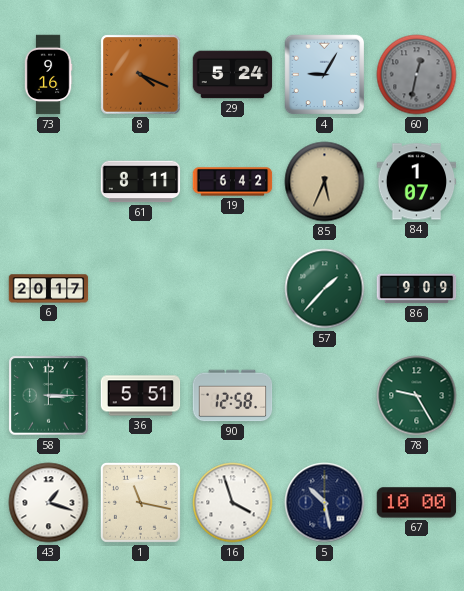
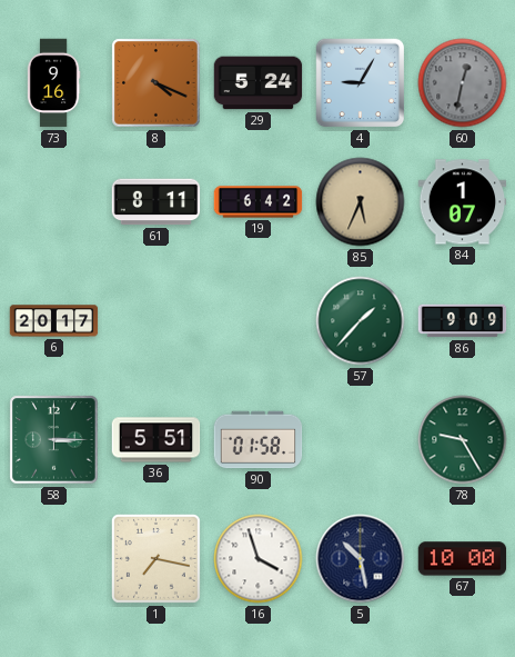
90: 12:58 -> 01:58
43: 1:18 -> none
1: 11:17 -> 7:17
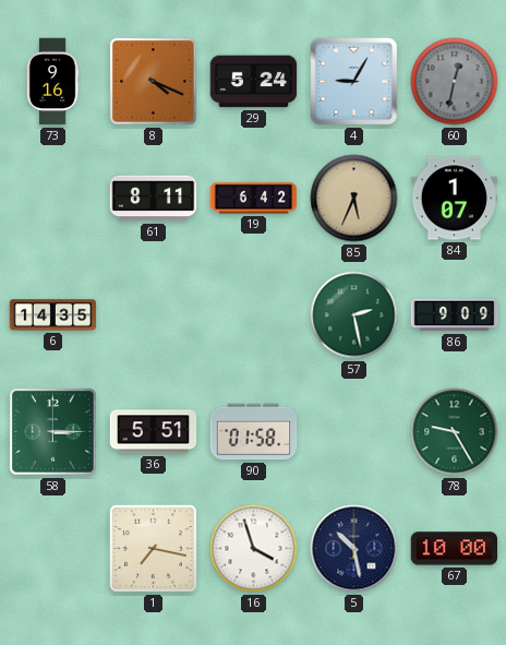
6: 20:17 -> 14:35
57: 1:37 -> 2:28
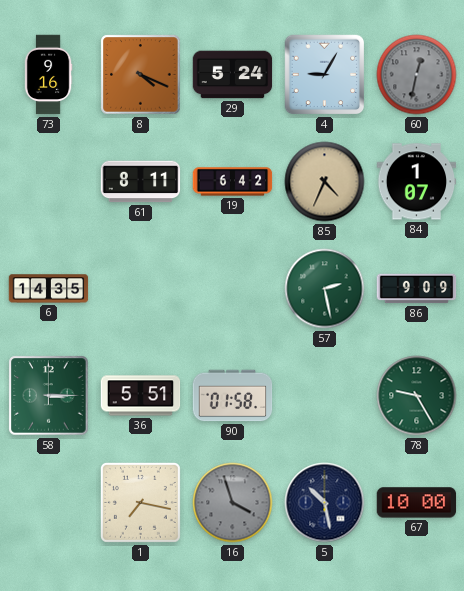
85: 5:34 -> 4:34
16 dial: white -> grey
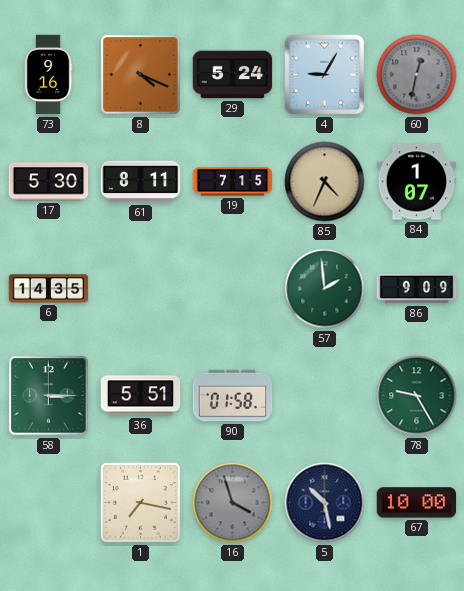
17: none -> 5:30
19: 6:42 -> 7:15
57: 2:28 -> 1:59
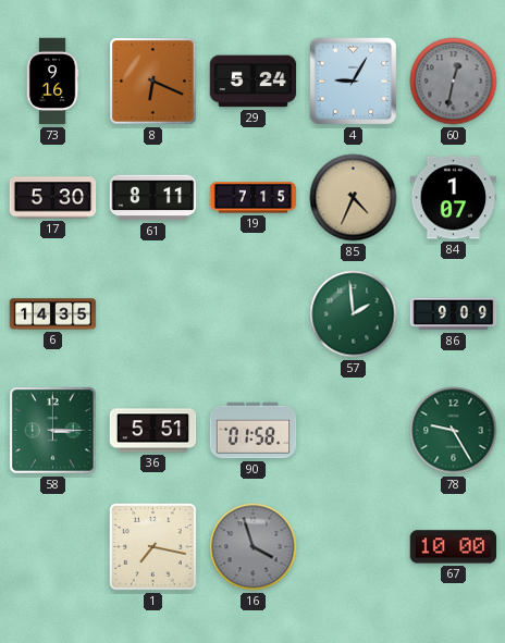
8: 4:19 -> 6:19
5: 10:28 -> none
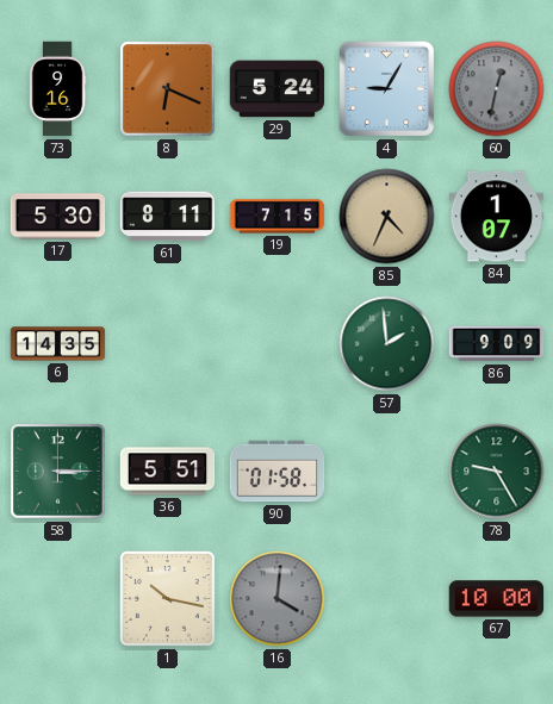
1: 7:17 -> 10:17
16: 3:57 -> 4:01
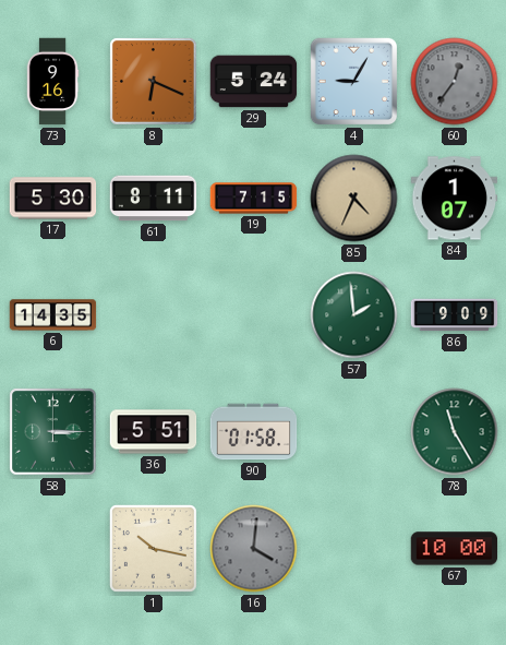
60: 12:32 -> 12:36
78: 9:25 -> 11:25
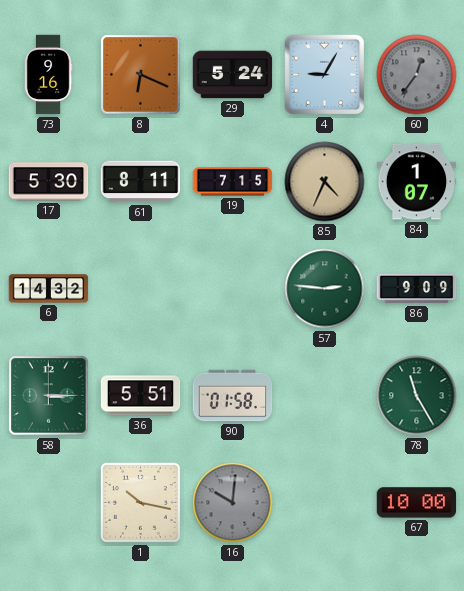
6: 14:35 -> 14:32
57: 1:59 -> 2:46
16: 4:01 -> 10:01
